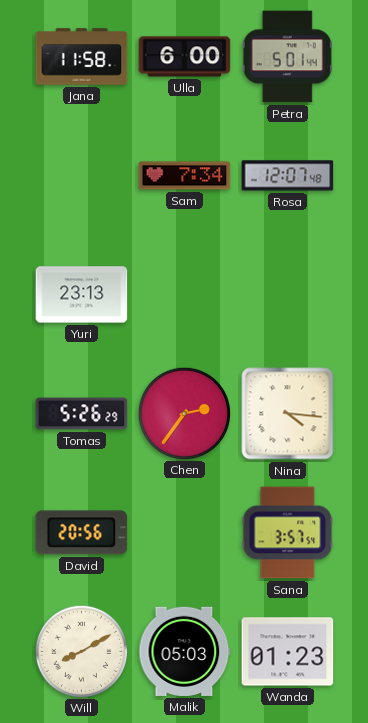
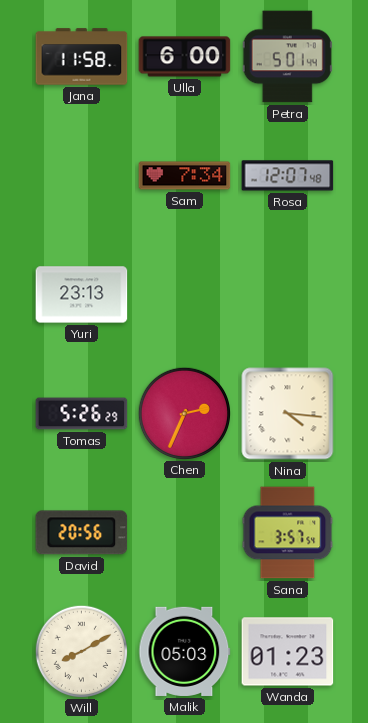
Chen: 2:36 -> 2:34
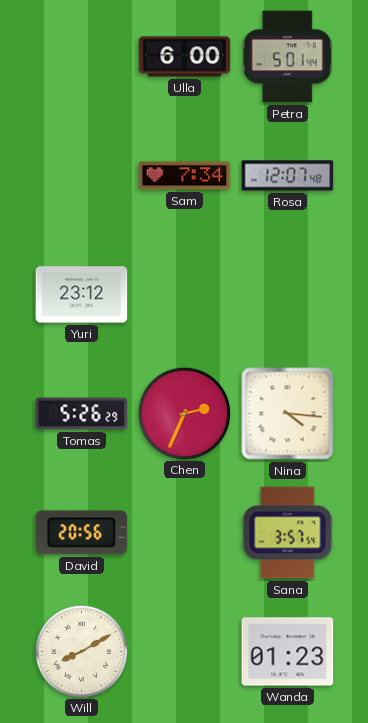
Jana: 11:58 -> none
Yuri: 23:13 -> 23:12
Malik: 05:03 -> none
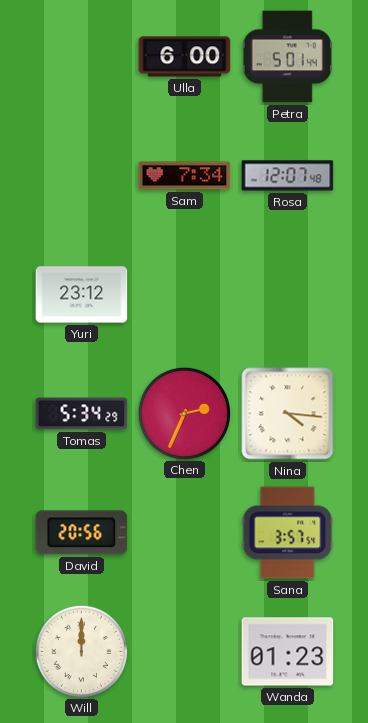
Tomas: 5:26 -> 5:34
Will: 8:10 -> 12:00
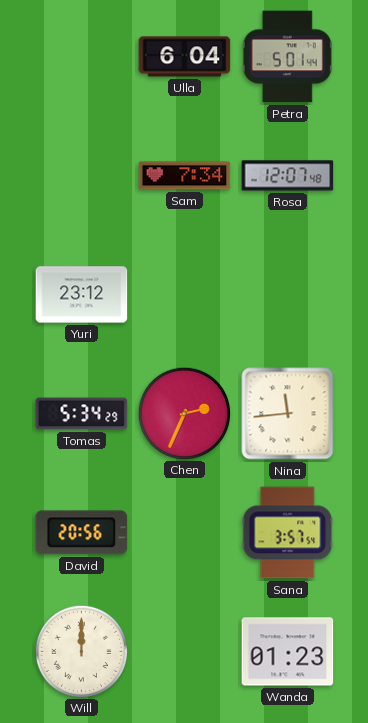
Ulla: 6:00 -> 6:04
Nina: 4:16 -> 11:44
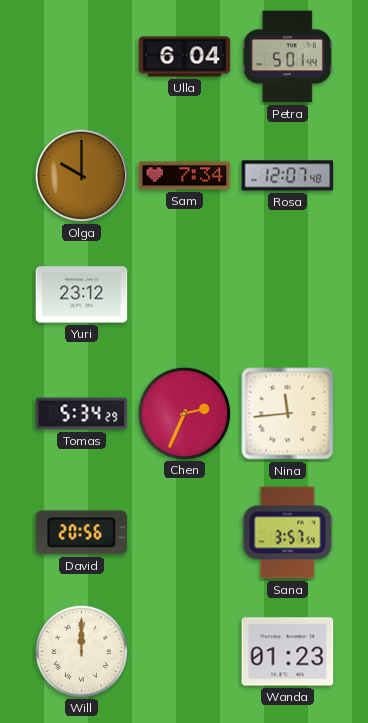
Olga: none -> 10:00
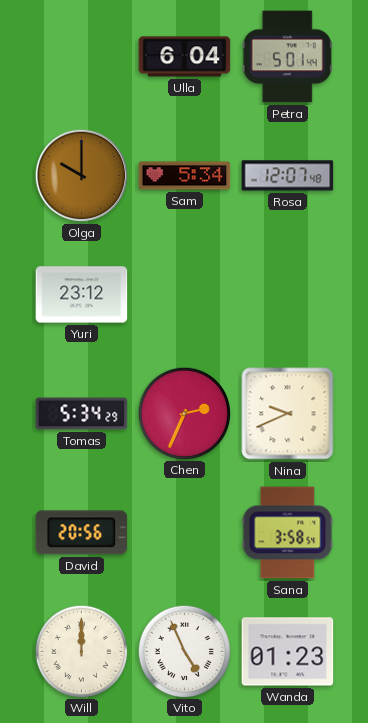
Sam: 7:34 -> 5:34
Nina: 11:44 -> 9:41
Sana: 3:57 -> 3:58
Vito: none -> 4:56
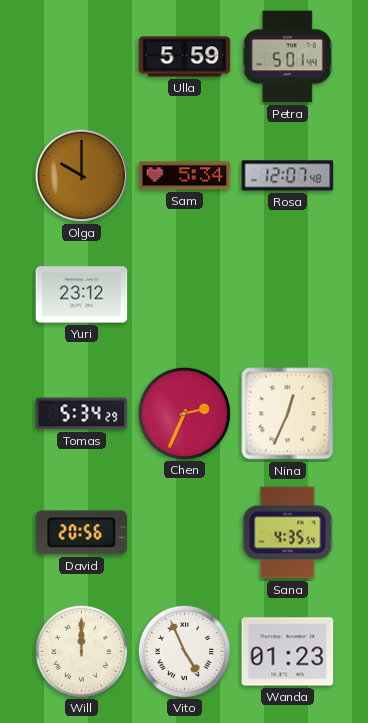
Ulla: 6:04 -> 5:59
Nina: 9:41 -> 12:34
Sana: 3:58 -> 4:35
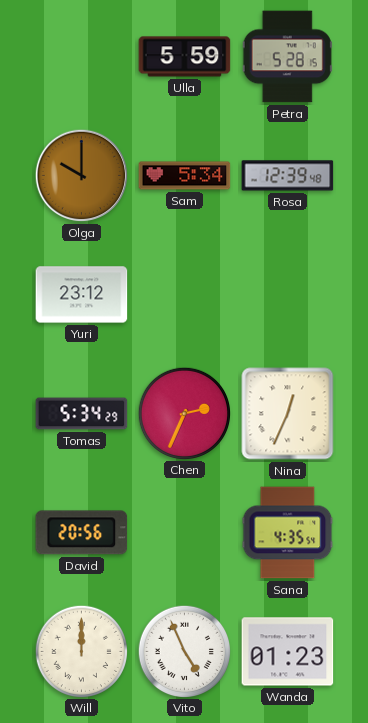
Petra: 5:01 -> 5:28
Rosa: 12:07 -> 12:39
